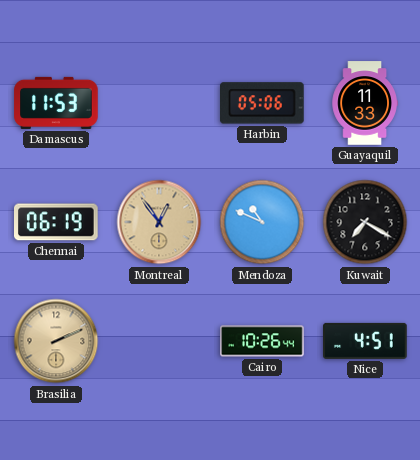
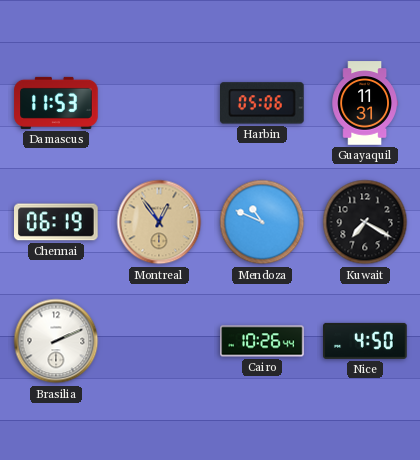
Guayaquil: 11:33 -> 11:31
Brasilia dial: champagne -> white
Nice: 4:51 -> 4:50
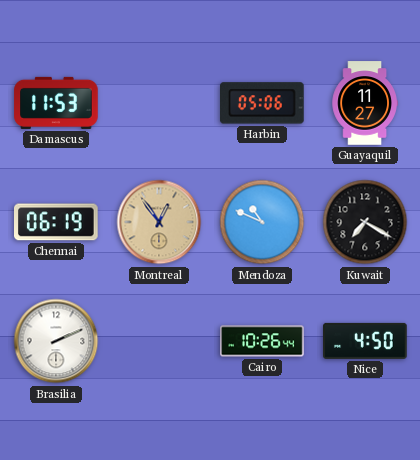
Guayaquil: 11:31 -> 11:27
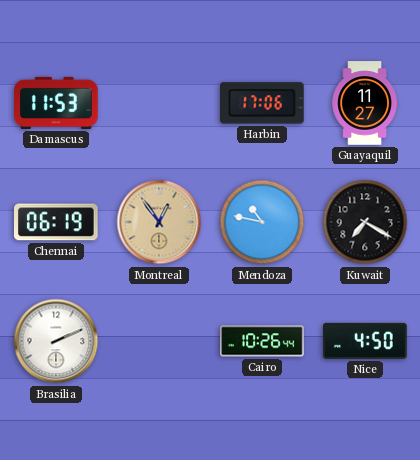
Harbin: 05:06 -> 17:06
Mendoza: 10:49 -> 10:47
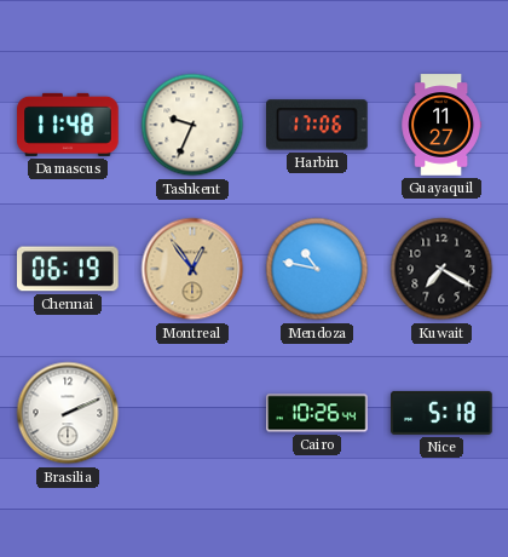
Damascus: 11:53 -> 11:48
Tashkent: none -> 9:34
Nice: 4:50 -> 5:18
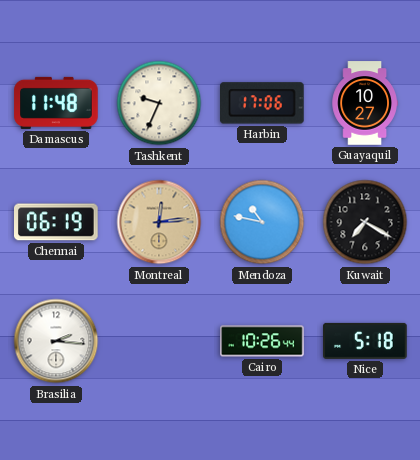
Guayaquil: 11:27 -> 10:27
Montreal: 12:54 -> 12:14
Brasilia: 2:11 -> 2:16
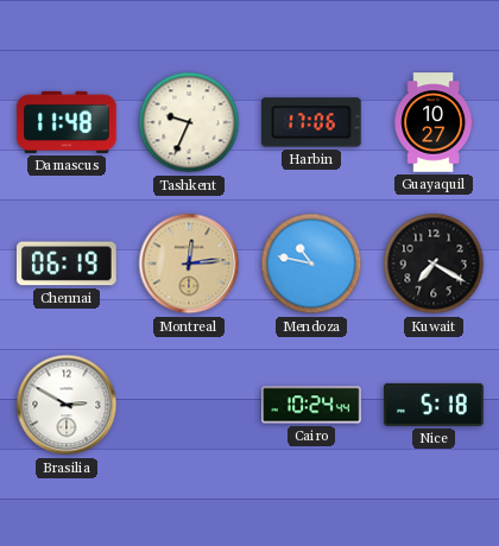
Brasilia: 2:16 -> 2:50
Cairo: 10:26 -> 10:24
